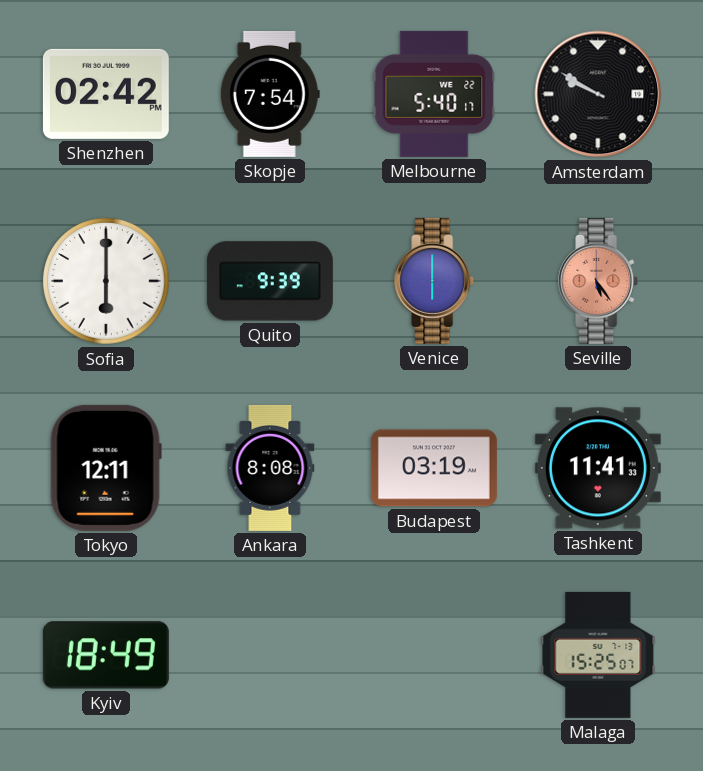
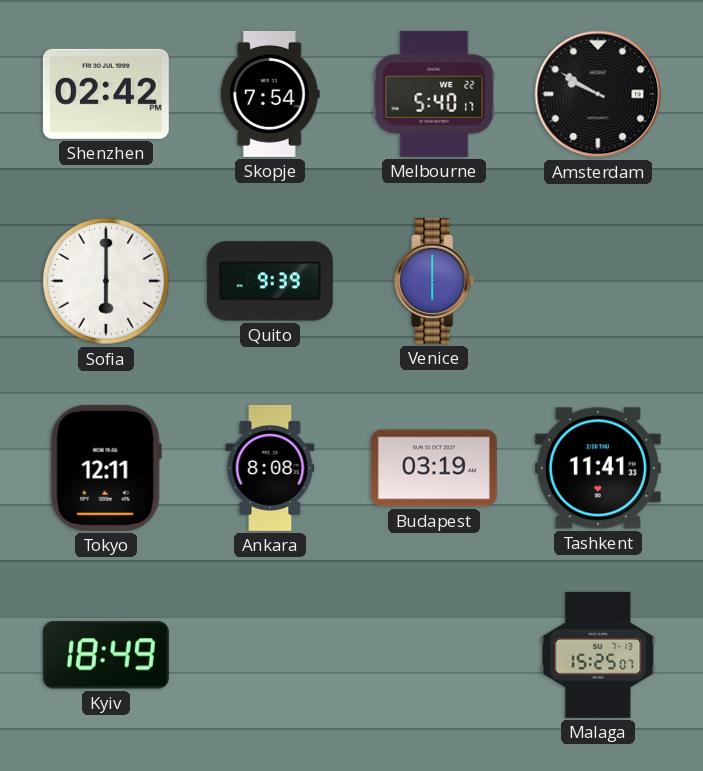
Seville: 5:24 -> none
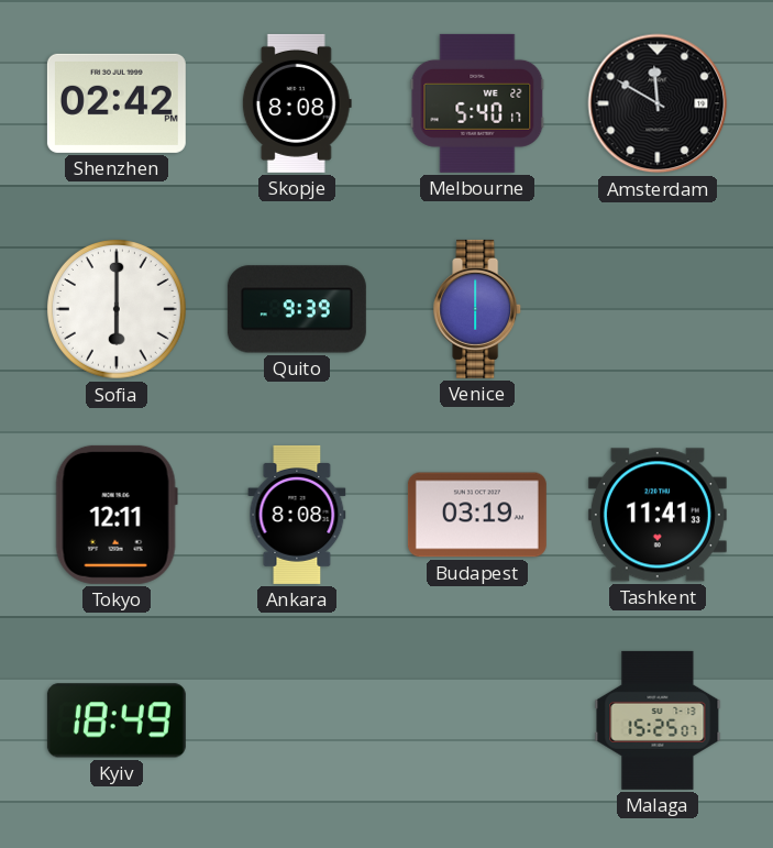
Skopje: 7:54 -> 8:08
Amsterdam: 9:50 -> 11:50
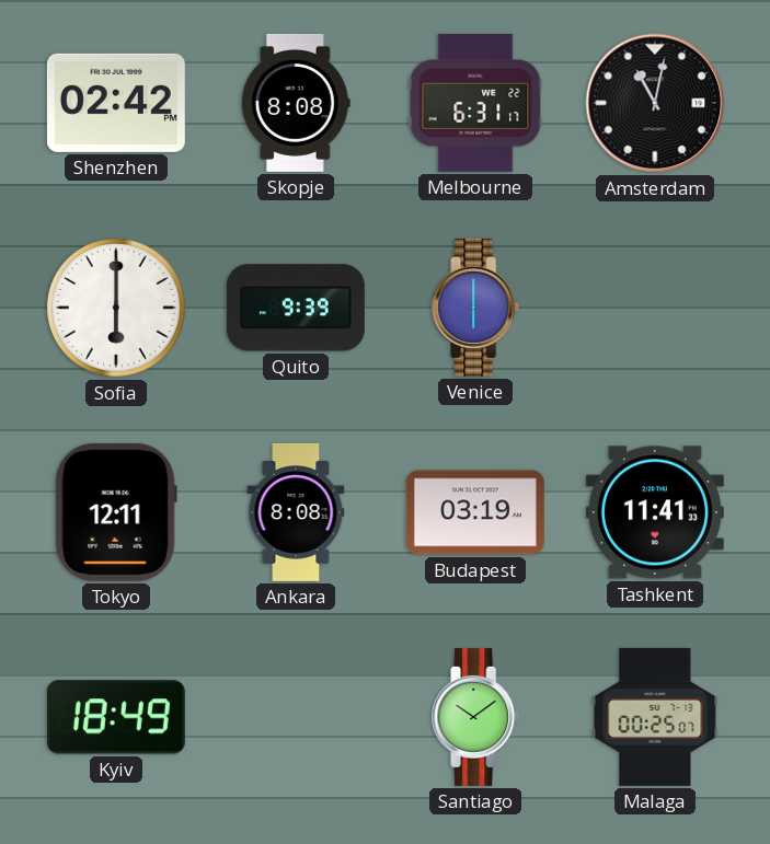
Melbourne: 5:40 -> 6:31
Amsterdam: 11:50 -> 11:02
Santiago: none -> 10:09
Malaga: 15:25 -> 00:25
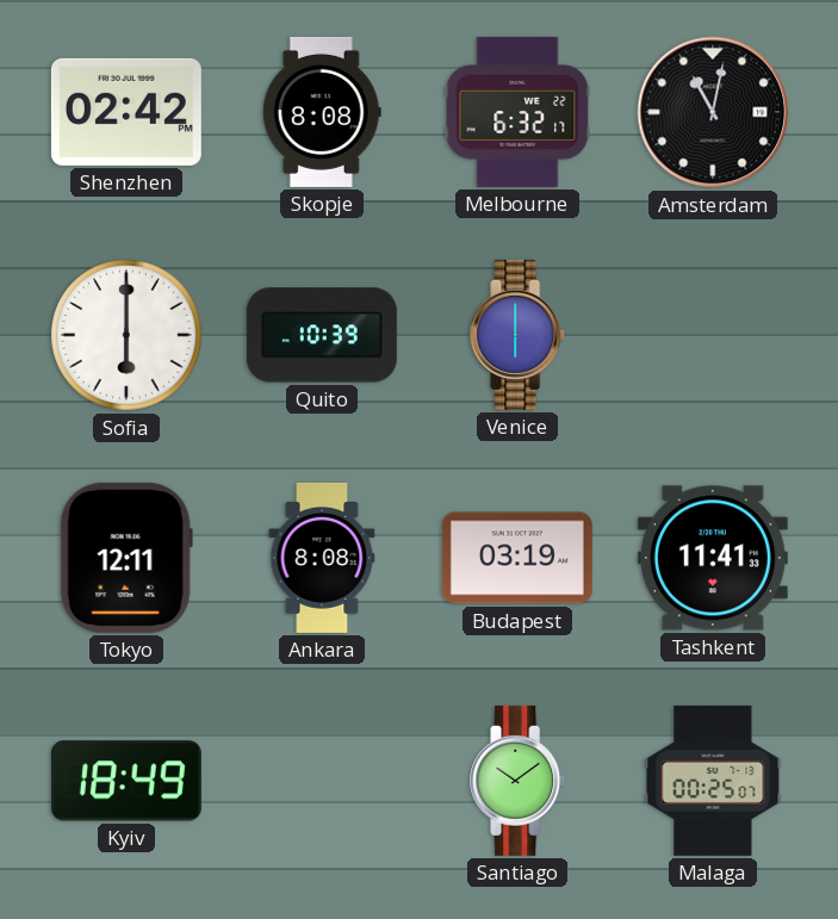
Melbourne: 6:31 -> 6:32
Quito: 9:39 -> 10:39
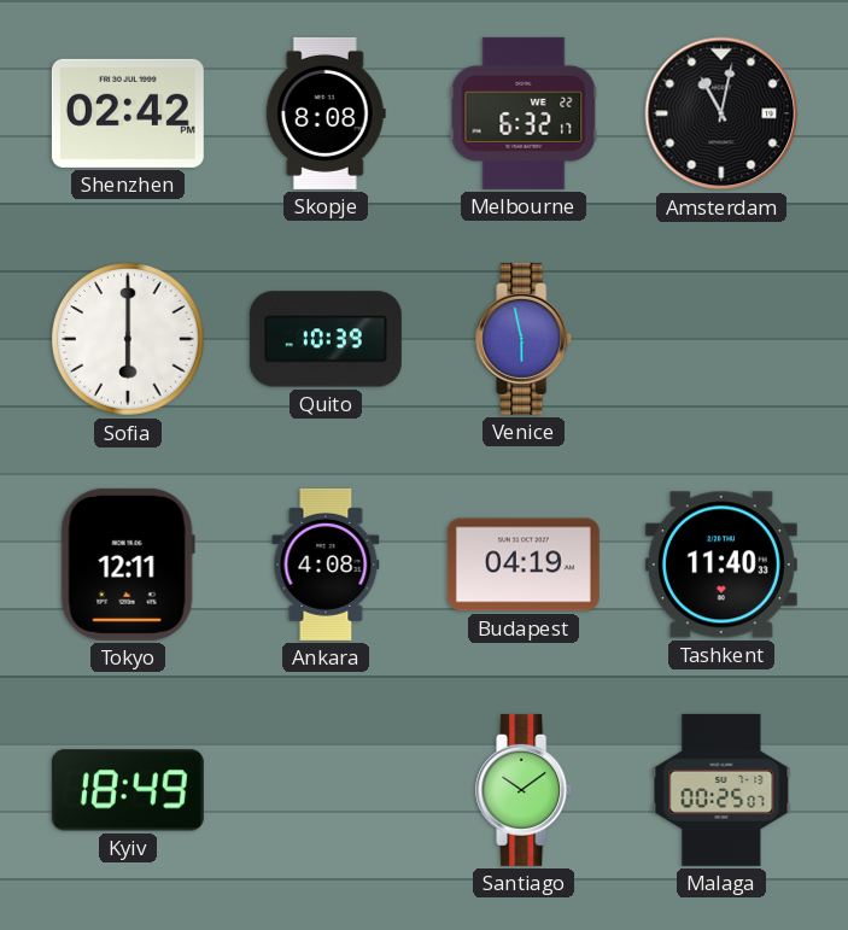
Venice: 6:00 -> 5:58
Ankara: 8:08 -> 4:08
Budapest: 03:19 -> 04:19
Tashkent: 11:41 -> 11:40
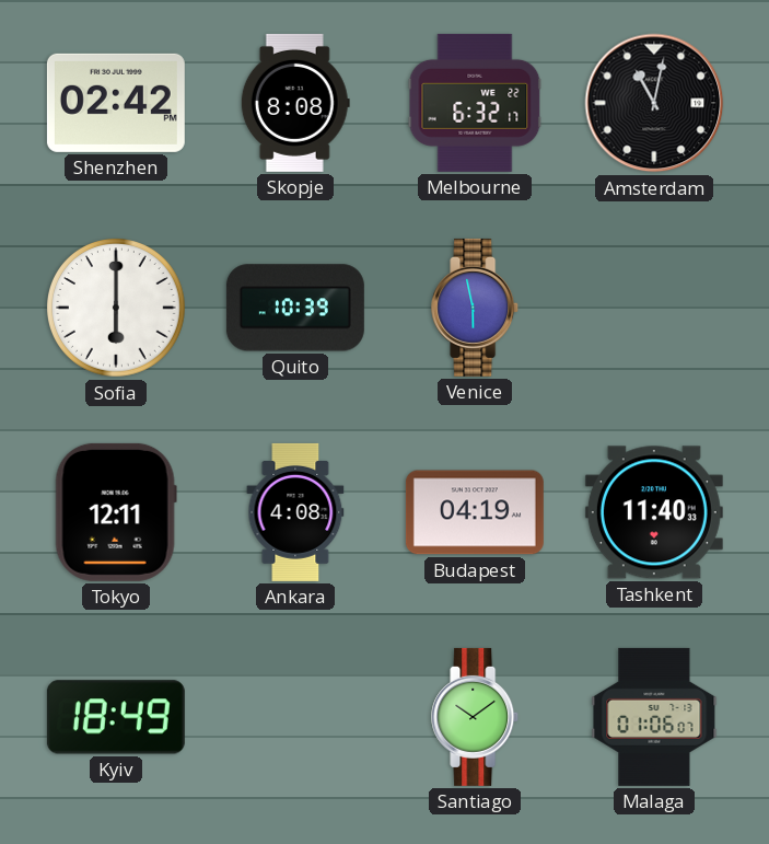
Malaga: 00:25 -> 01:06
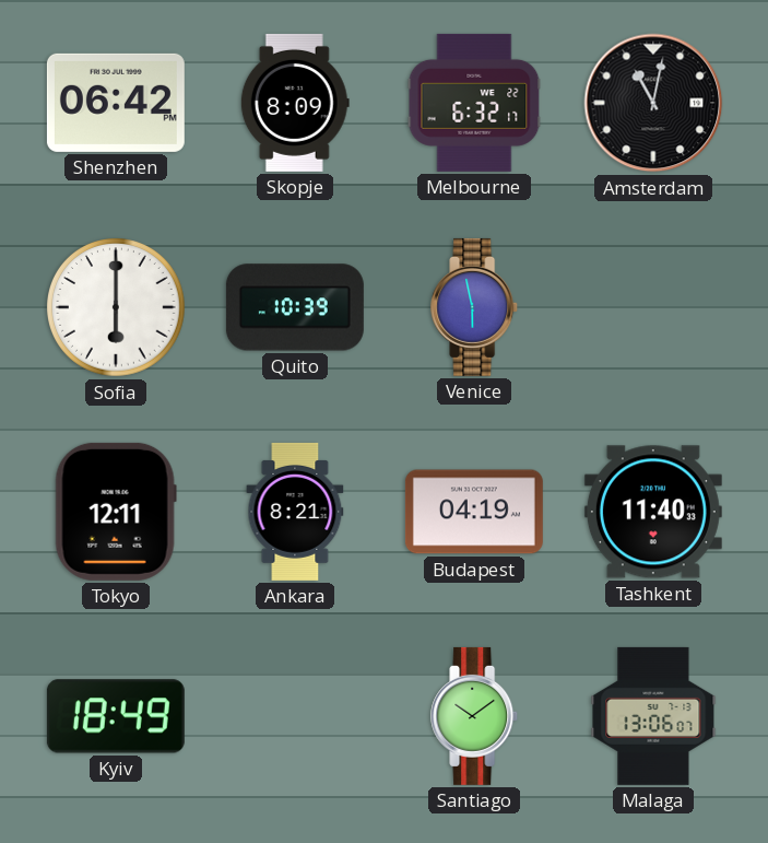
Shenzhen: 02:42 -> 06:42
Skopje: 8:08 -> 8:09
Ankara: 4:08 -> 8:21
Malaga: 01:06 -> 13:06
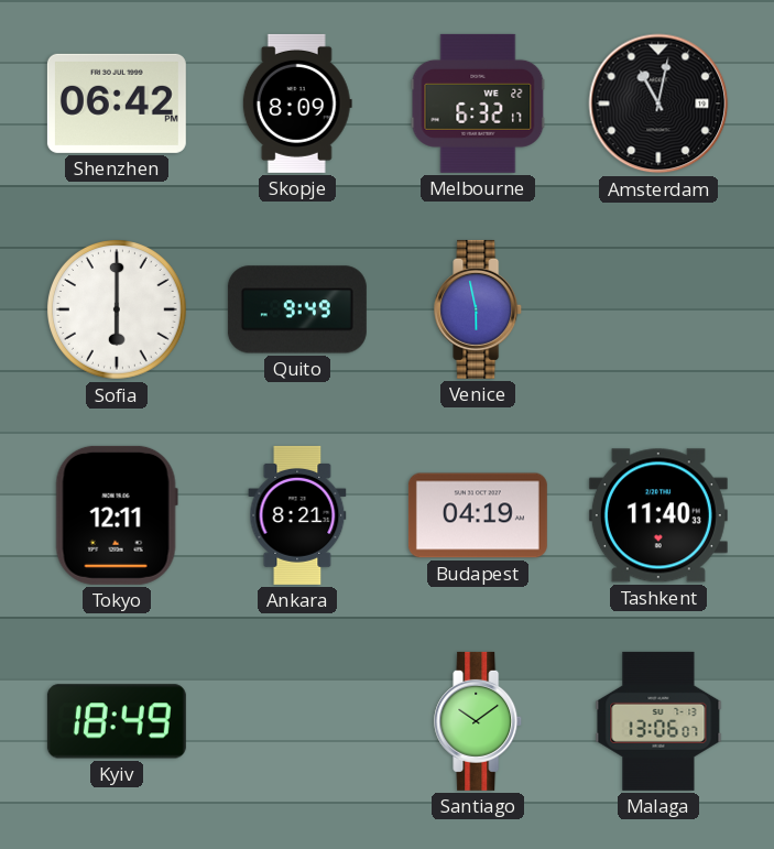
Quito: 10:39 -> 9:49
